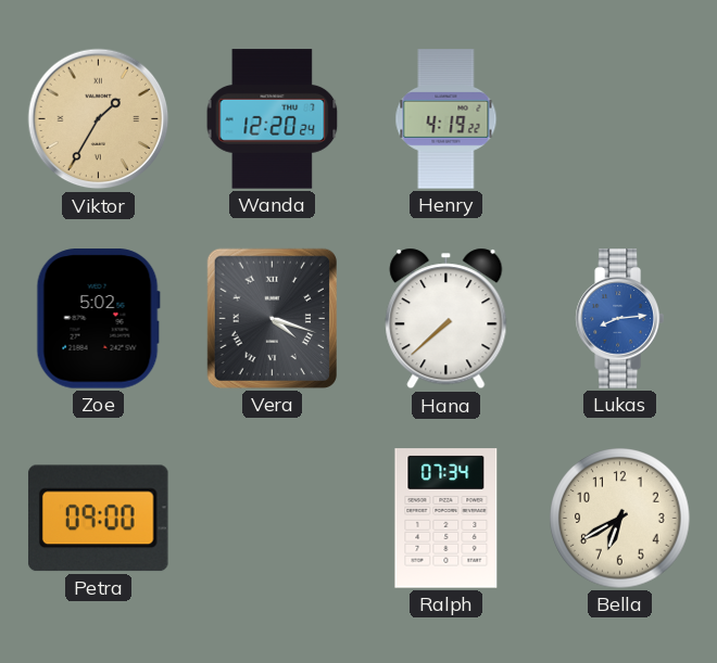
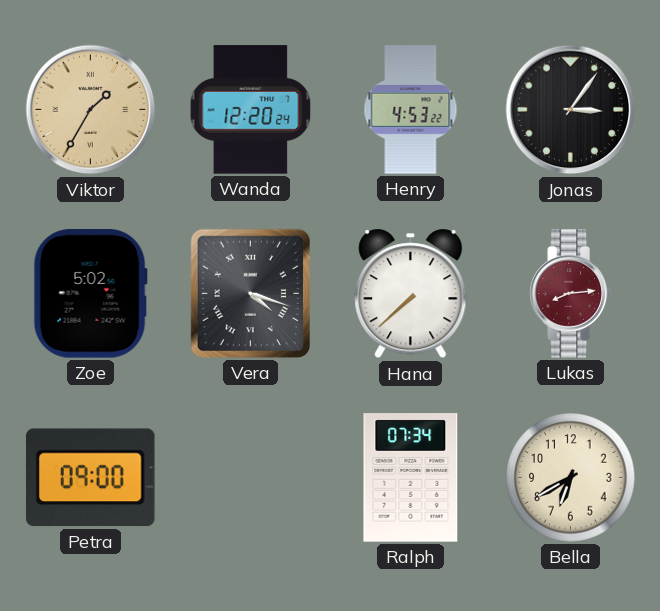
Henry: 4:19 -> 4:53
Jonas: none -> 3:06
Lukas dial: blue -> burgundy
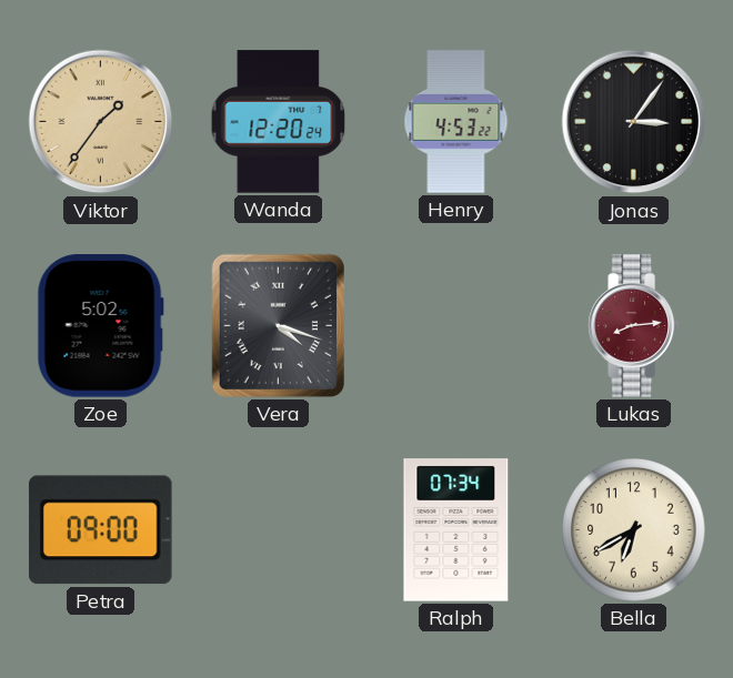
Viktor: 1:35 -> 1:36
Hana: 7:38 -> none
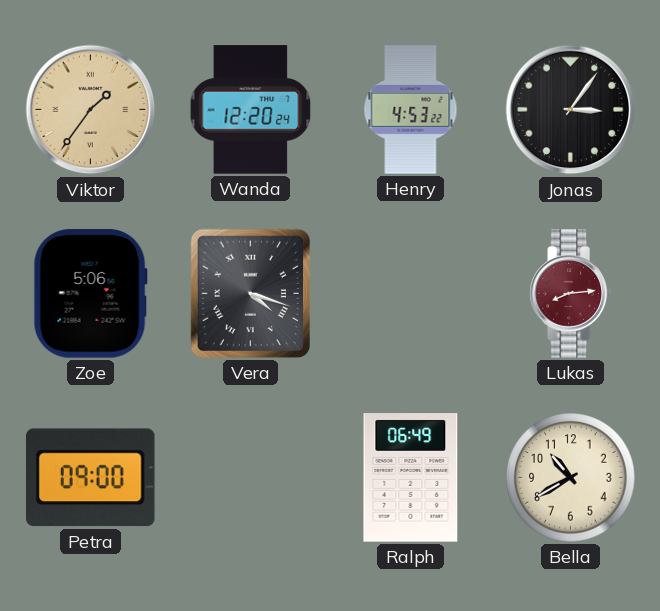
Zoe: 5:02 -> 5:06
Ralph: 07:34 -> 06:49
Bella: 6:40 -> 10:40
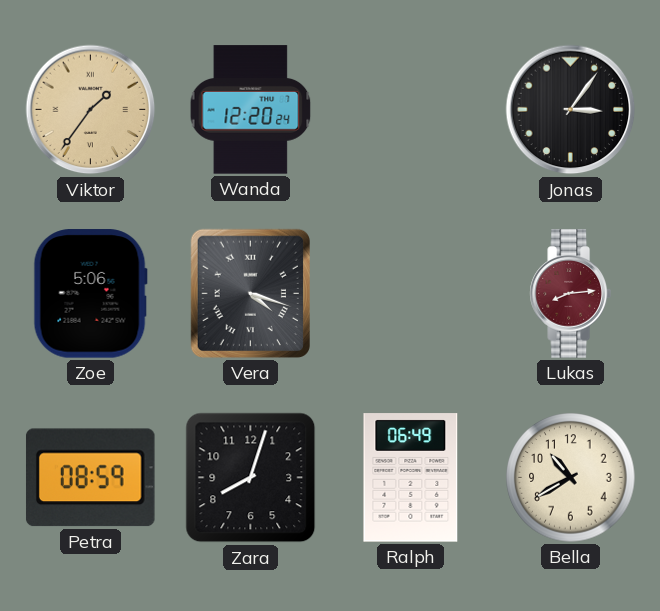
Henry: 4:53 -> none
Petra: 09:00 -> 08:59
Zara: none -> 8:03
